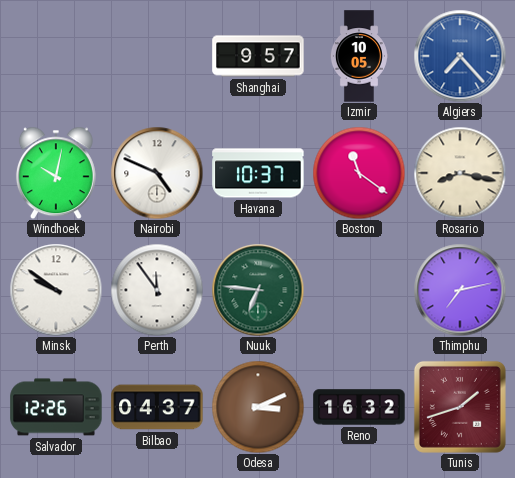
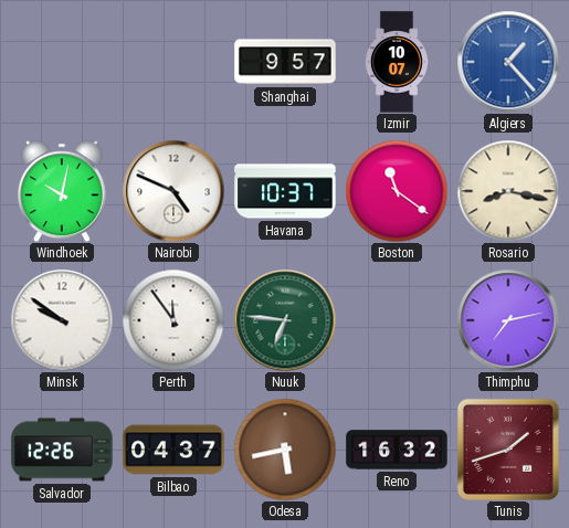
Izmir: 10:05 -> 10:07
Algiers: 7:23 -> 1:23
Odesa: 3:11 -> 5:43
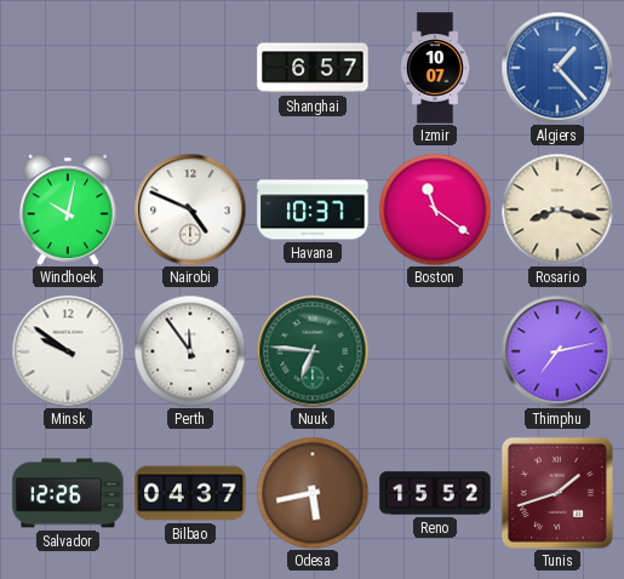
Shanghai: 9:57 -> 6:57
Reno: 16:32 -> 15:52
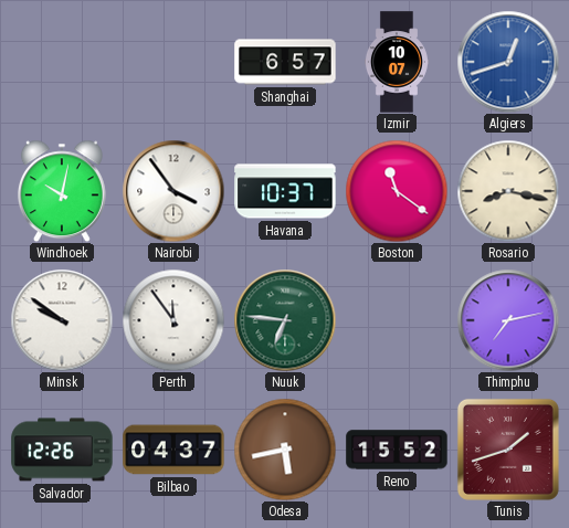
Algiers: 1:23 -> 12:42
Nairobi: 4:49 -> 3:54
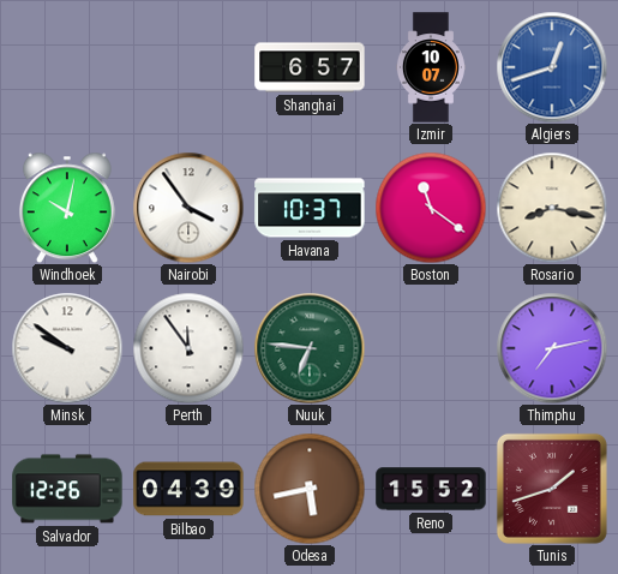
Bilbao: 04:37 -> 04:39
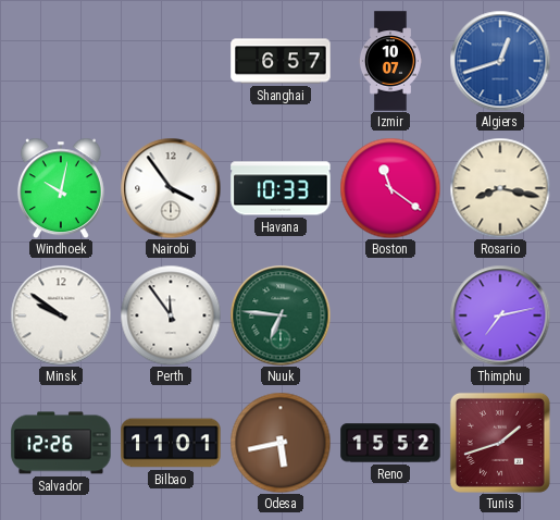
Havana: 10:37 -> 10:33
Bilbao: 04:39 -> 11:01
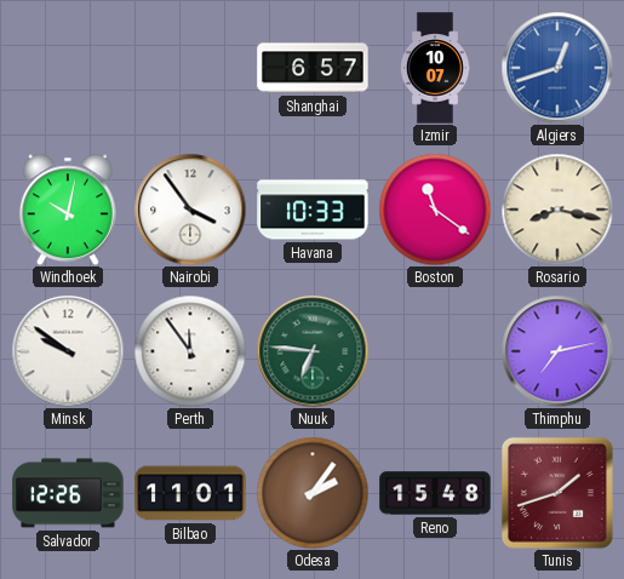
Odesa: 5:43 -> 2:06
Reno: 15:52 -> 15:48
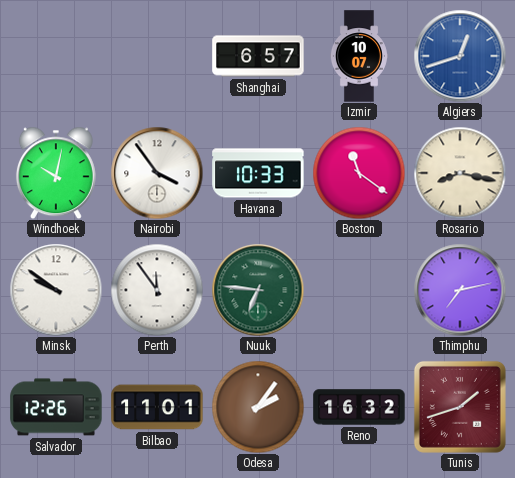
Reno: 15:48 -> 16:32
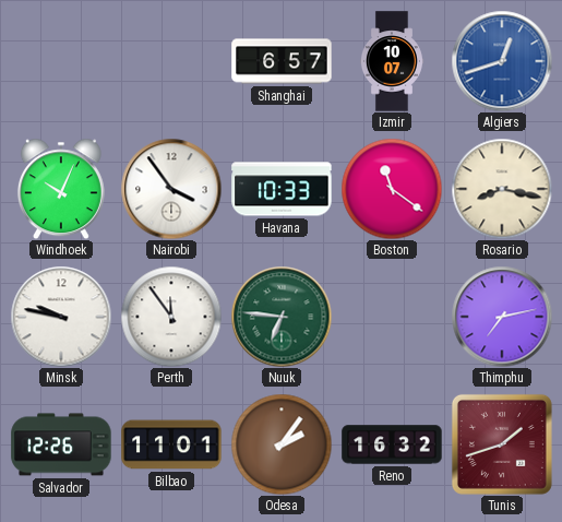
Windhoek: 10:02 -> 10:04
Minsk: 9:51 -> 9:47
